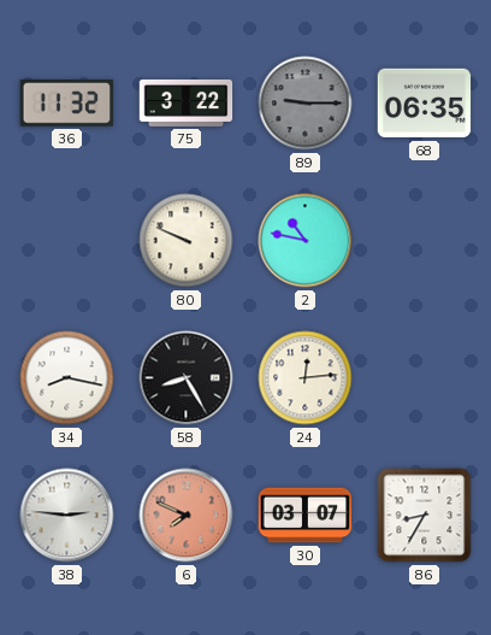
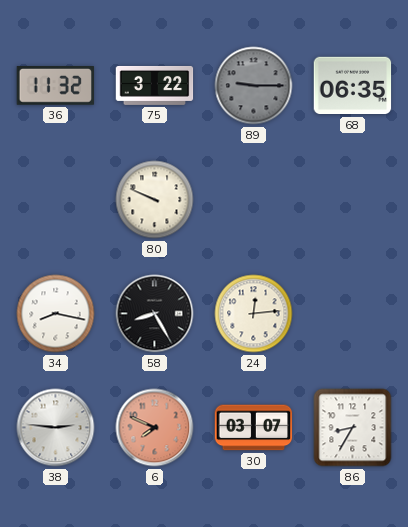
2: 10:47 -> none
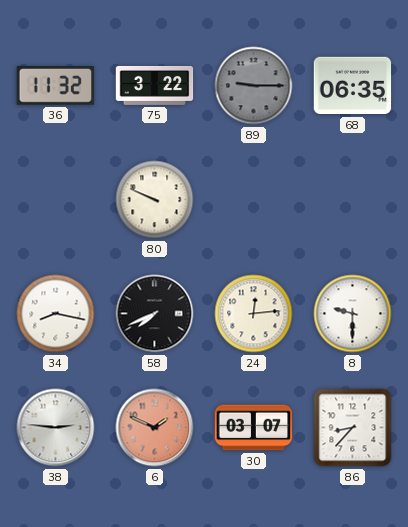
58: 8:25 -> 7:41
8: none -> 9:30
6: 7:49 -> 1:49
86: 8:35 -> 8:37
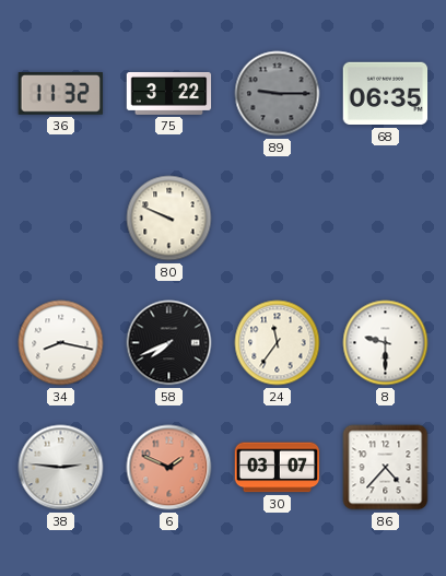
24: 12:14 -> 11:36
86: 8:37 -> 4:37
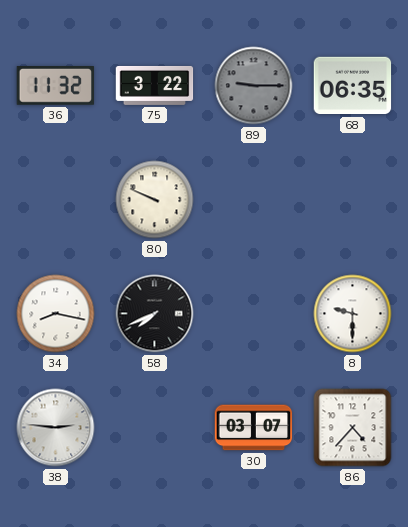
24: 11:36 -> none
6: 1:49 -> none
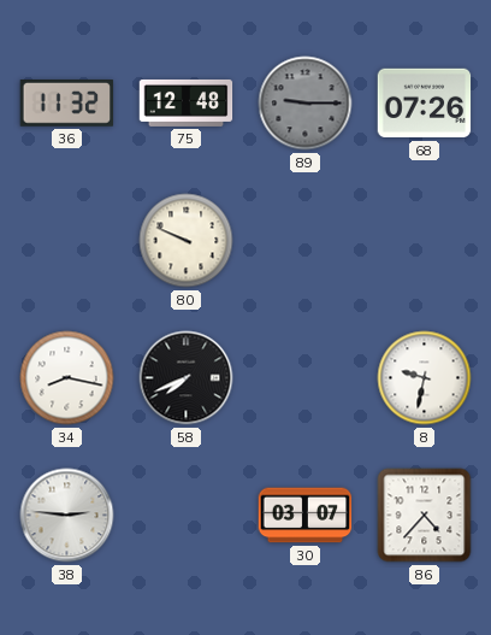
75: 3:22 -> 12:48
68: 06:35 -> 07:26
8: 9:30 -> 9:32
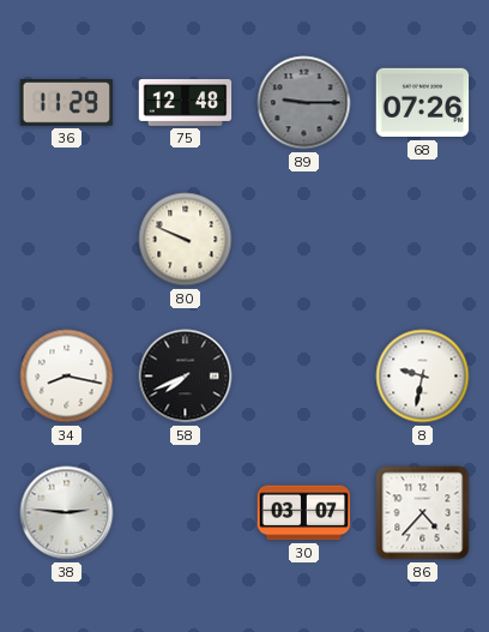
36: 11:32 -> 11:29
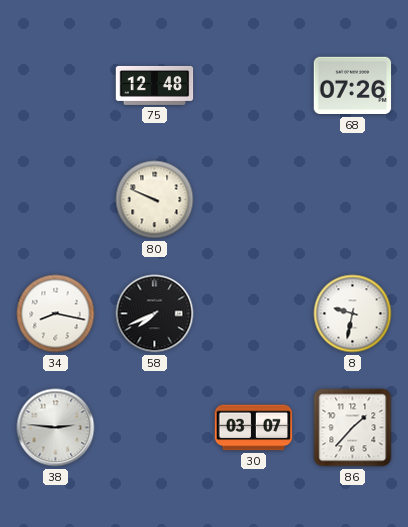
36: 11:29 -> none
89: 9:15 -> none
86: 4:37 -> 1:37
